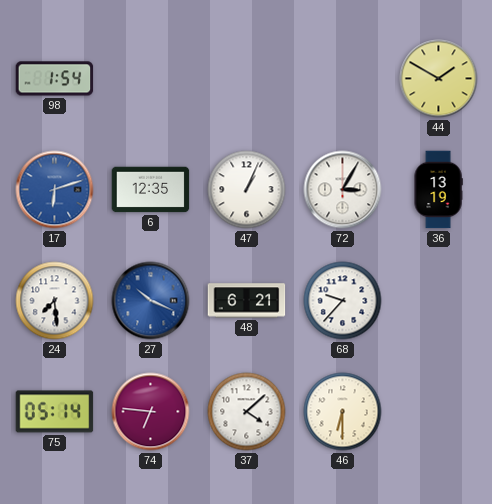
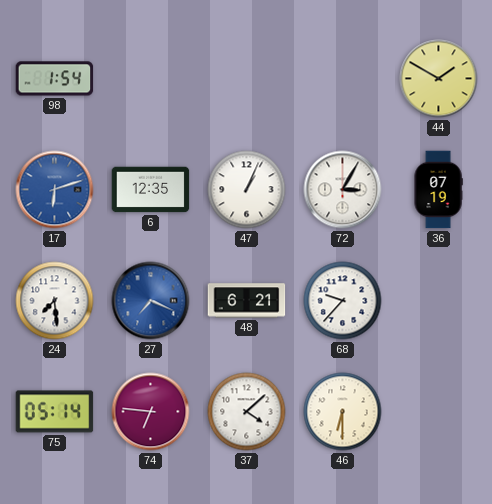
36: 13:19 -> 07:19
27: 10:19 -> 7:19
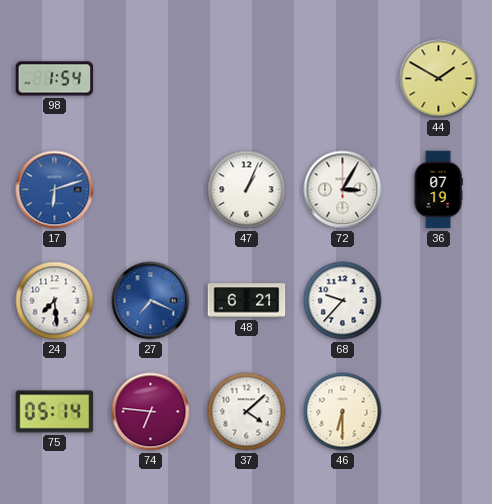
6: 12:35 -> none
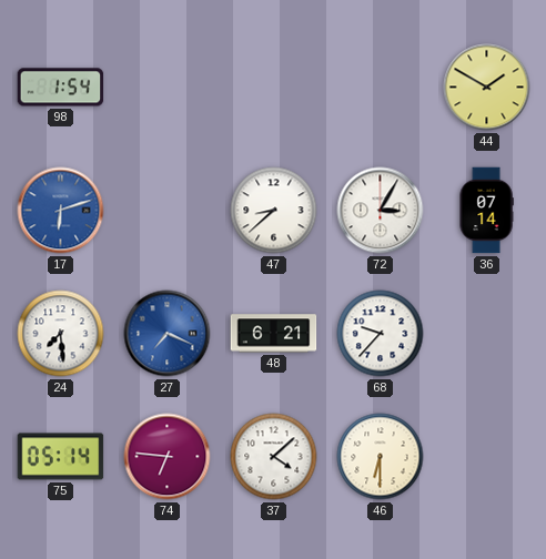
47: 1:04 -> 8:38
36: 07:19 -> 07:14
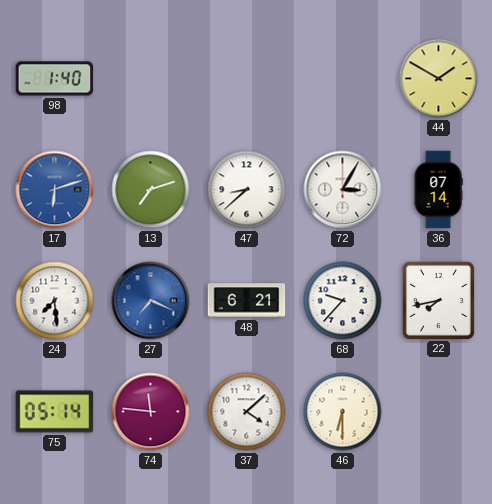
98: 1:54 -> 1:40
13: none -> 7:12
22: none -> 7:43
74: 6:46 -> 11:46
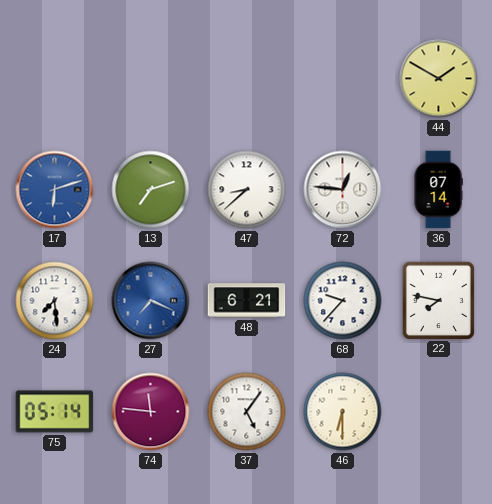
98: 1:40 -> none
72: 3:05 -> 12:46
22: 7:43 -> 7:47
37: 4:08 -> 5:06
